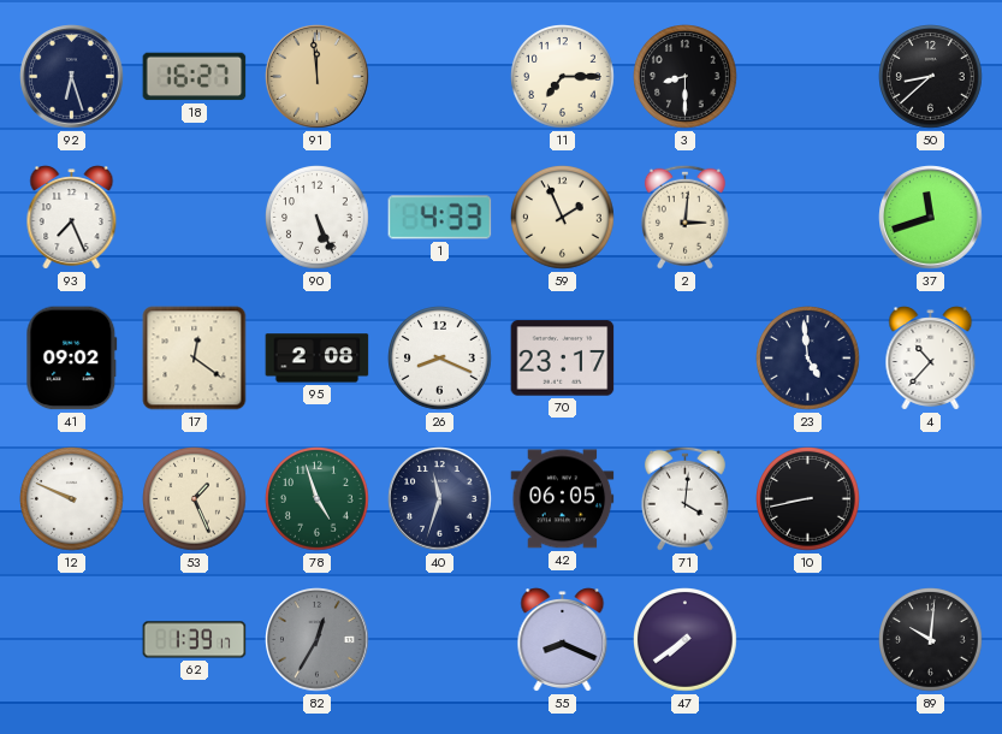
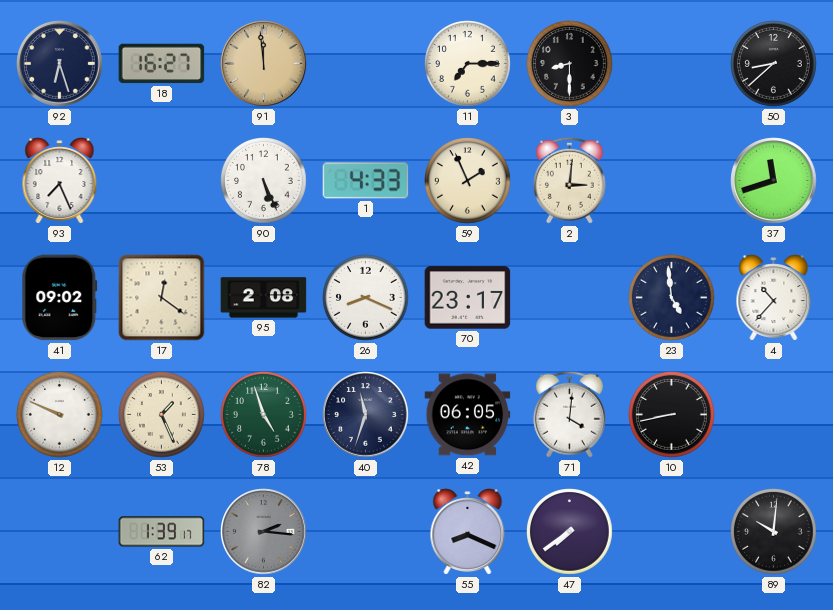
82: 12:35 -> 2:16
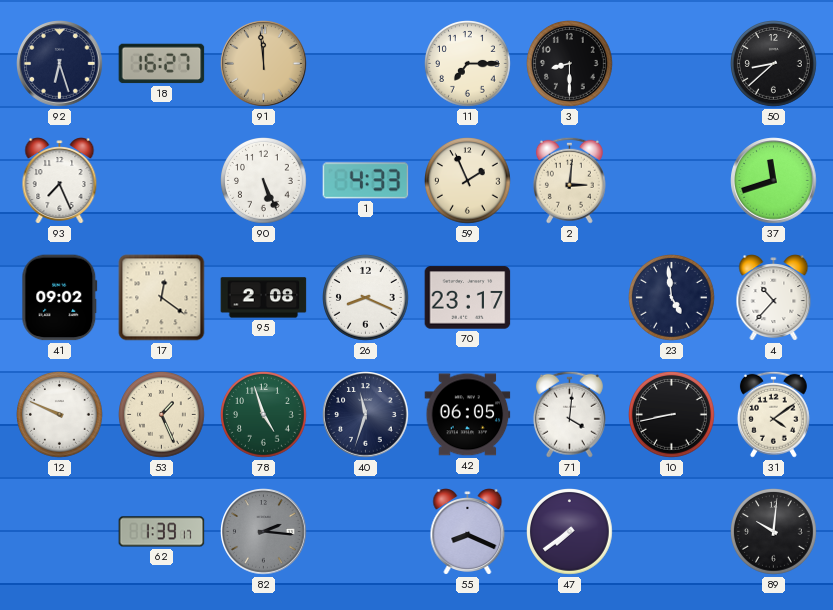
31: none -> 4:09
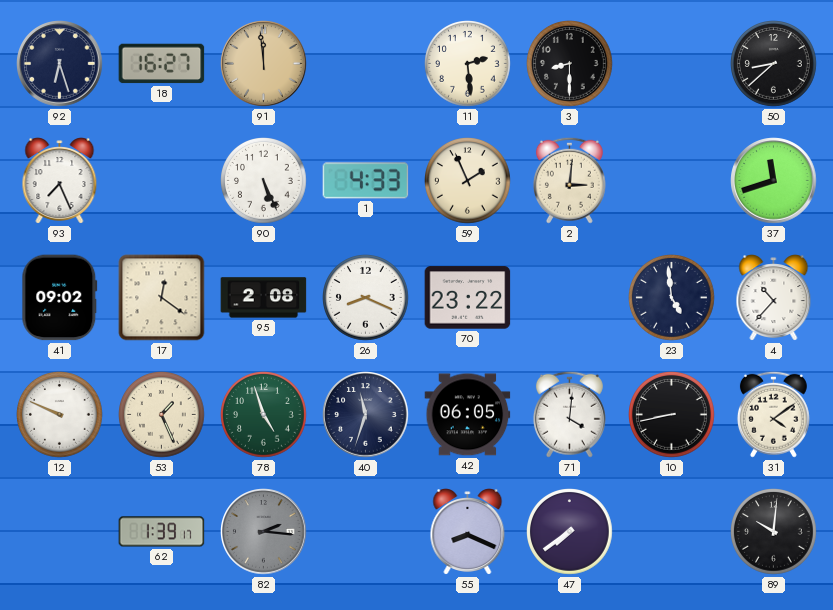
11: 7:15 -> 2:29
70: 23:17 -> 23:22
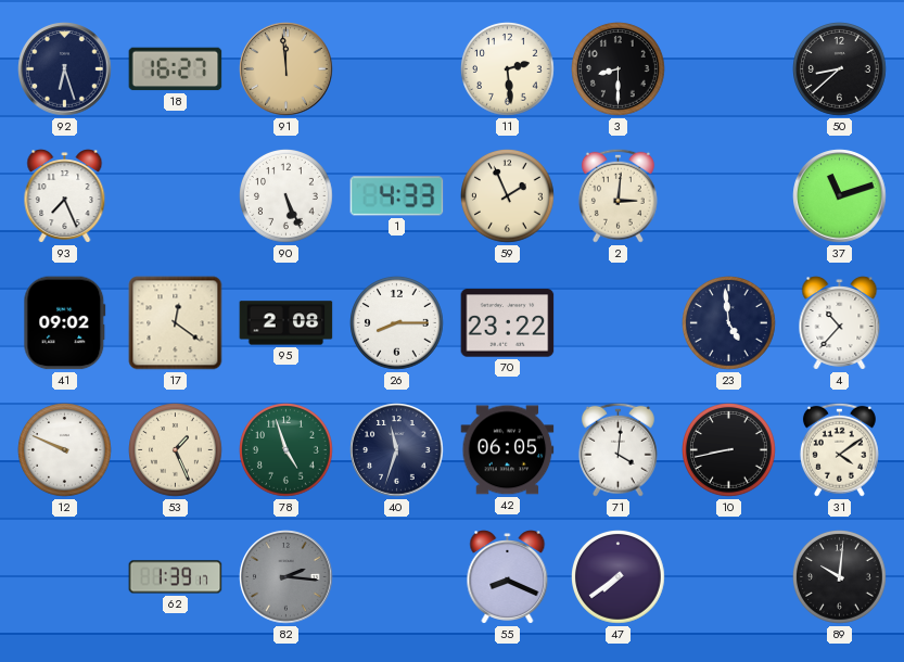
37: 11:42 -> 11:12
26: 8:19 -> 8:15
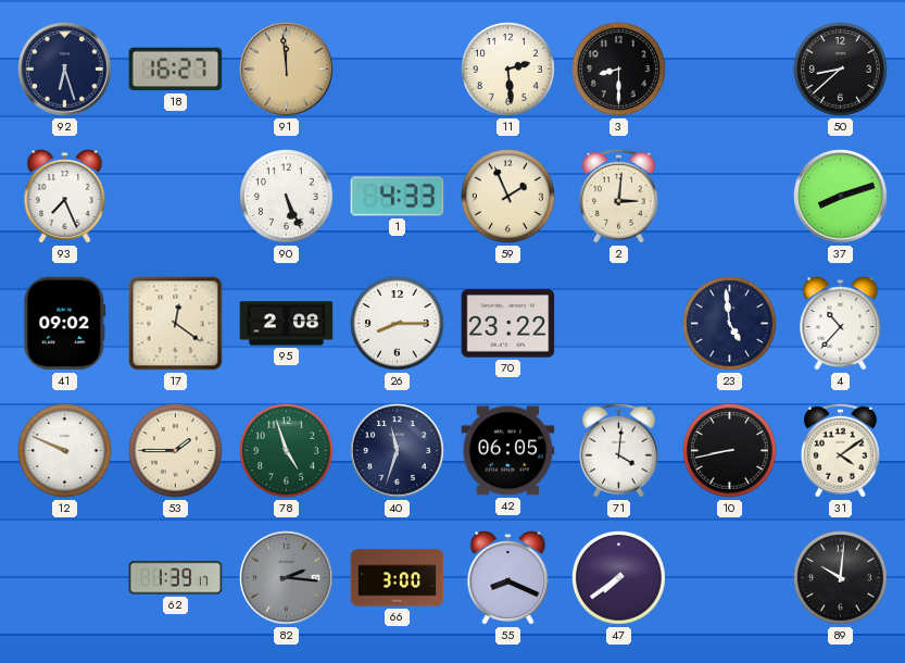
37: 11:12 -> 8:12
53: 1:26 -> 1:45
66: none -> 3:00
